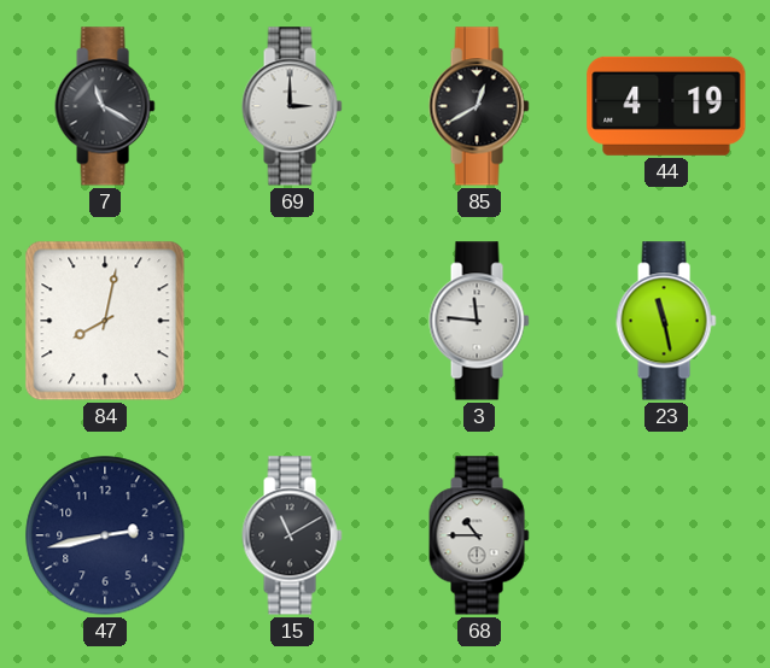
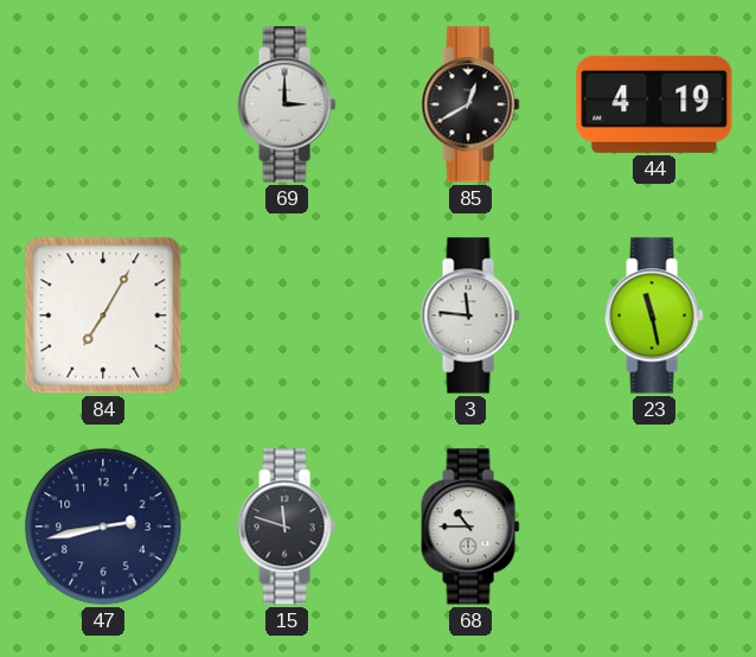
7: 11:20 -> none
84: 8:02 -> 7:05
15: 11:10 -> 11:48
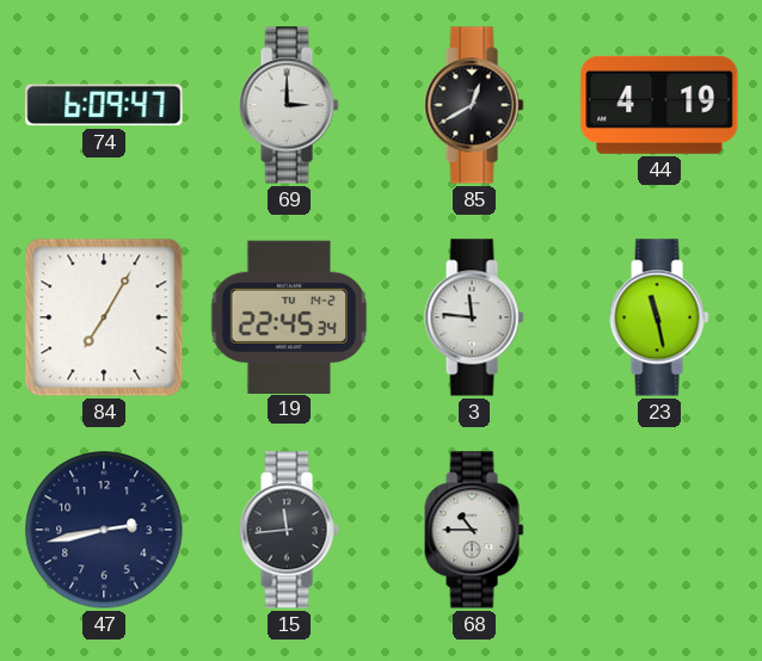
74: none -> 6:09
19: none -> 22:45
15: 11:48 -> 11:44
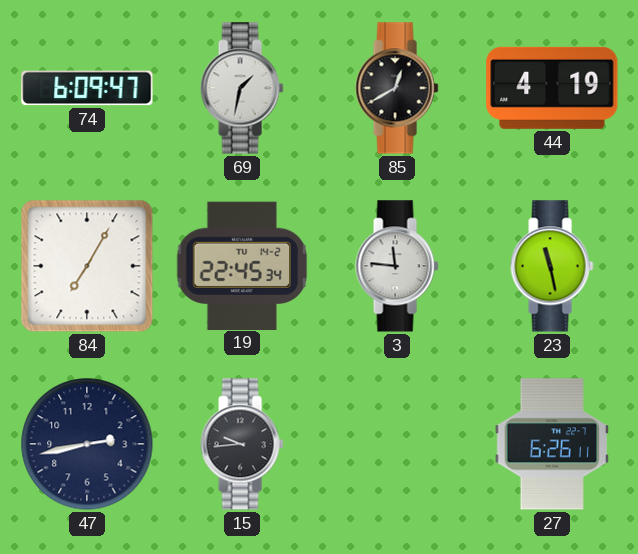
69: 3:00 -> 1:32
15: 11:44 -> 9:44
68: 10:45 -> none
27: none -> 6:26
